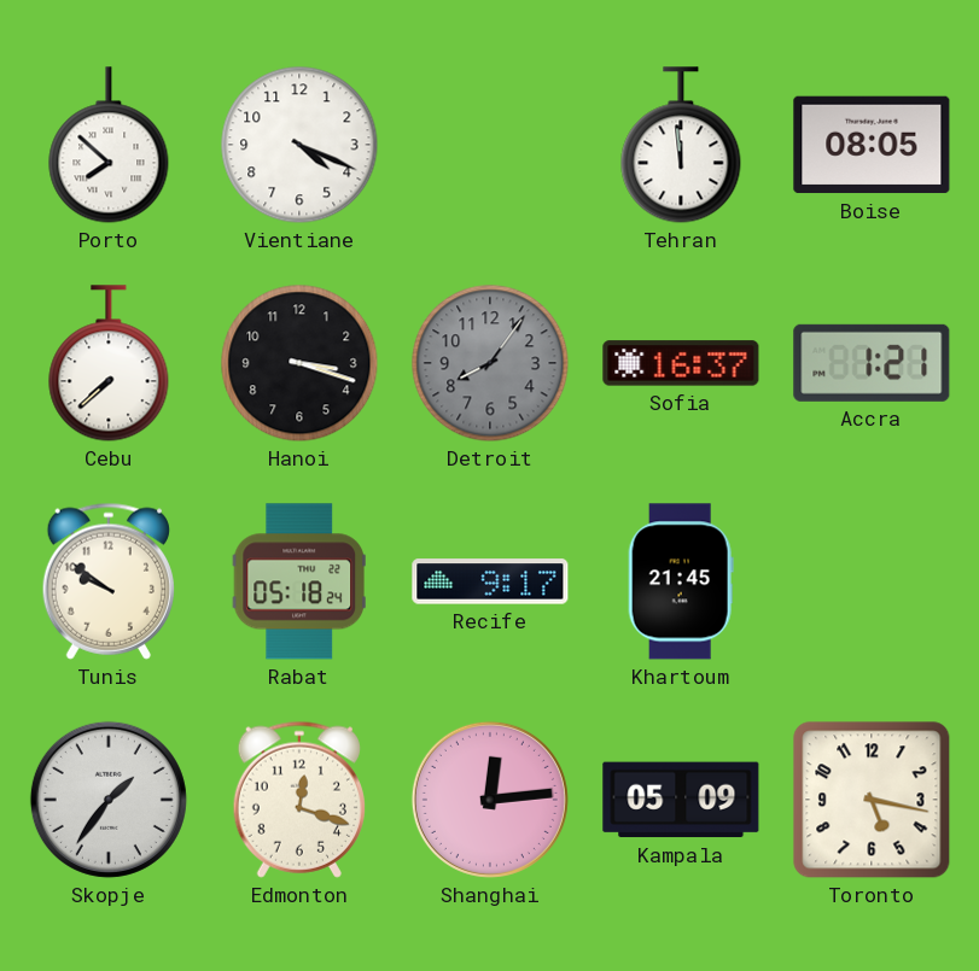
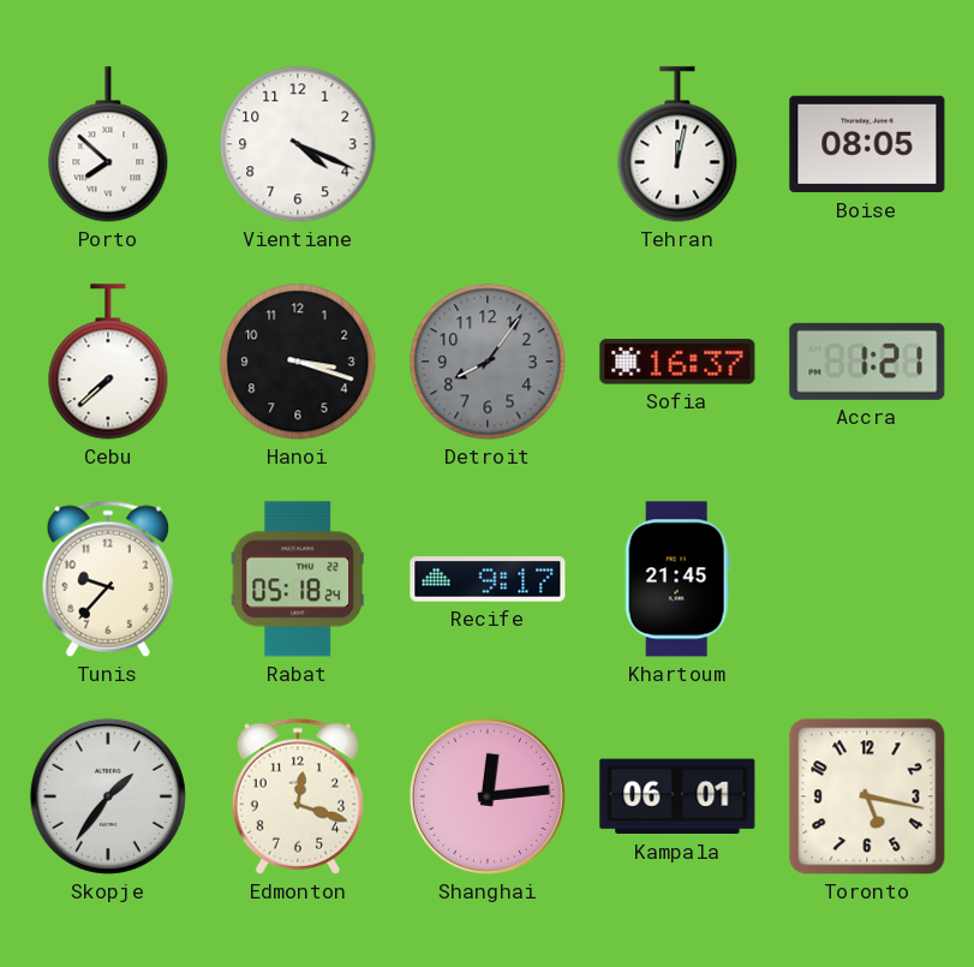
Tehran: 11:59 -> 12:02
Tunis: 9:51 -> 9:37
Kampala: 05:09 -> 06:01
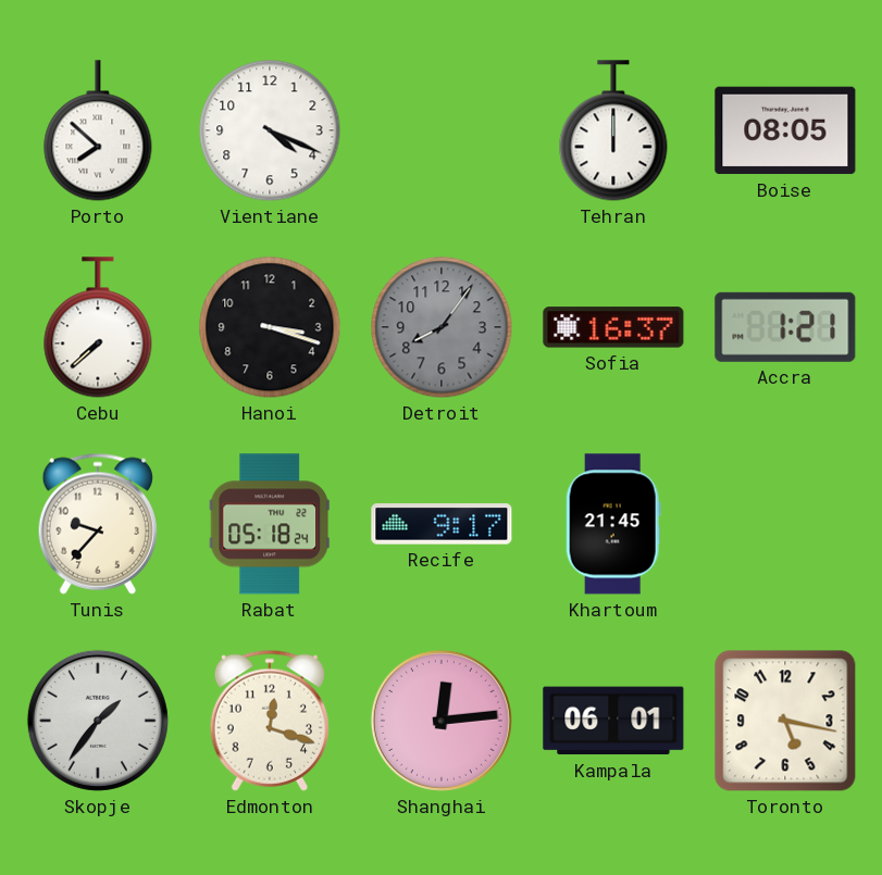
Tehran: 12:02 -> 12:00
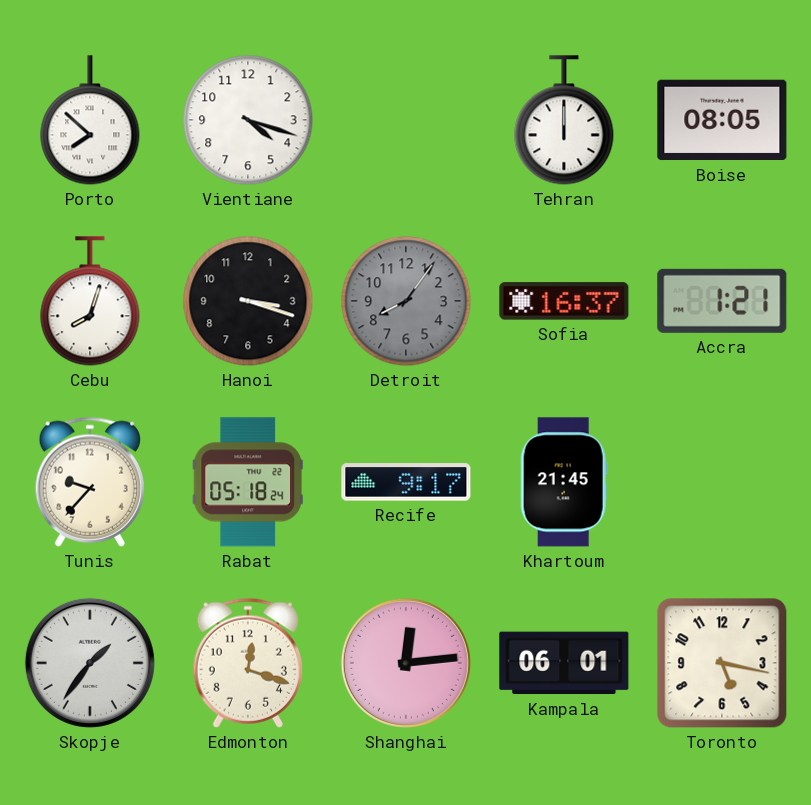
Vientiane: 4:19 -> 4:18
Cebu: 7:38 -> 8:03
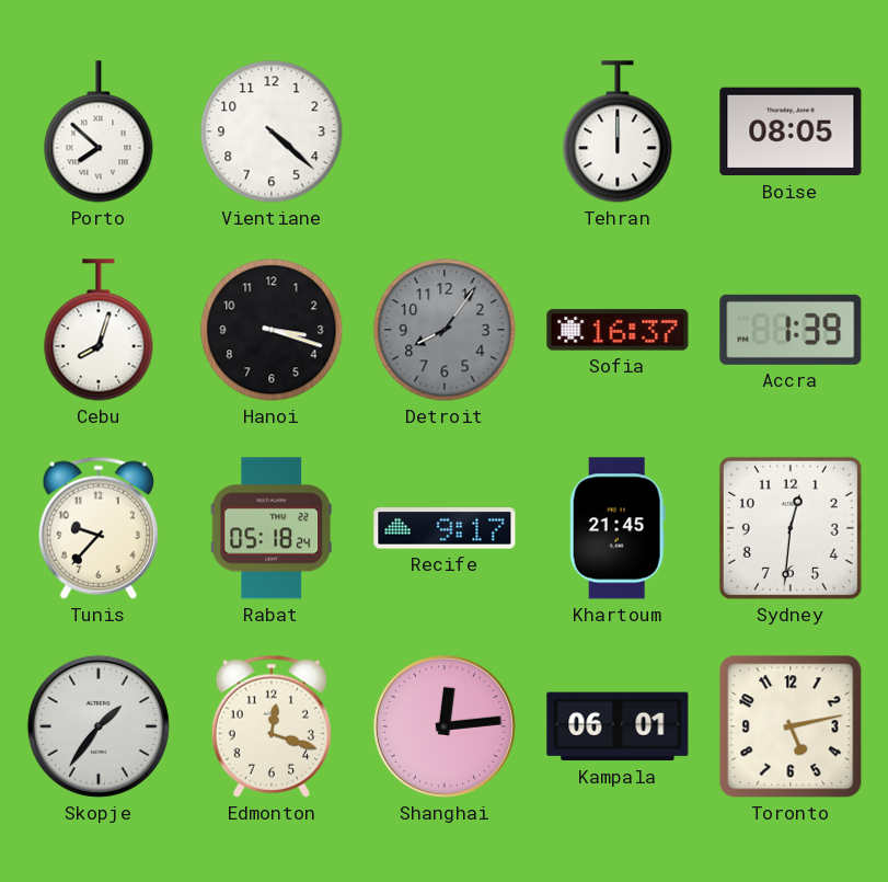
Vientiane: 4:18 -> 4:22
Accra: 1:21 -> 1:39
Sydney: none -> 12:31
Toronto: 5:17 -> 5:13
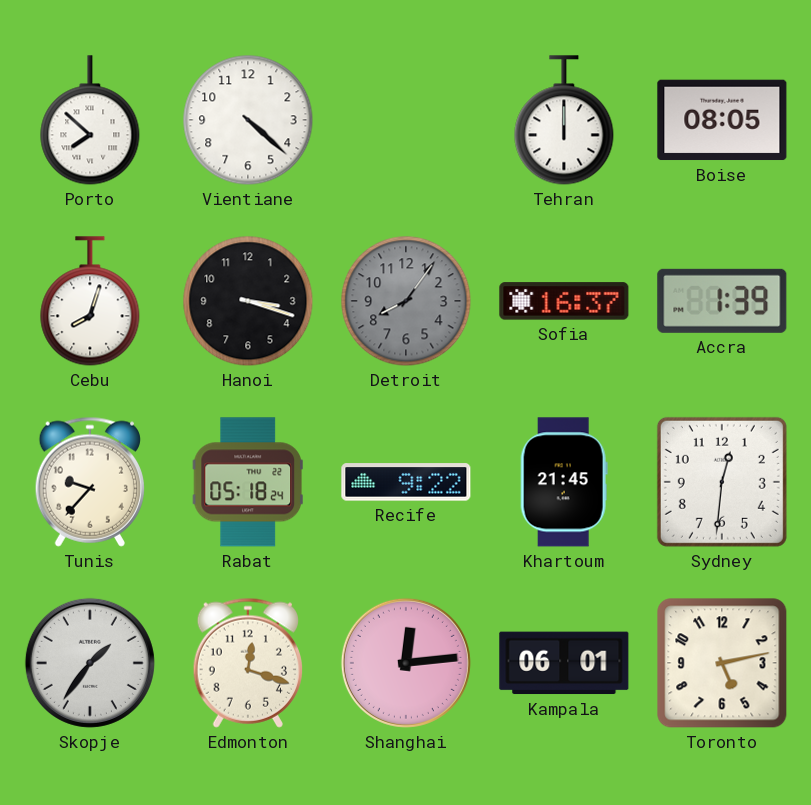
Recife: 9:17 -> 9:22
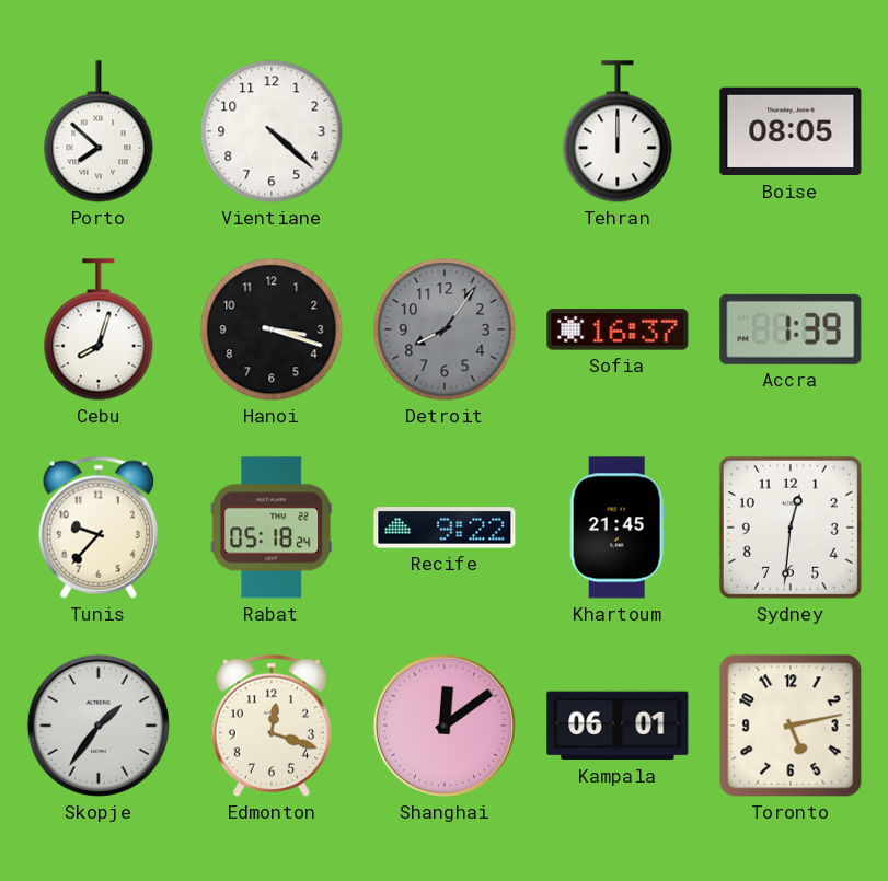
Shanghai: 12:14 -> 12:09
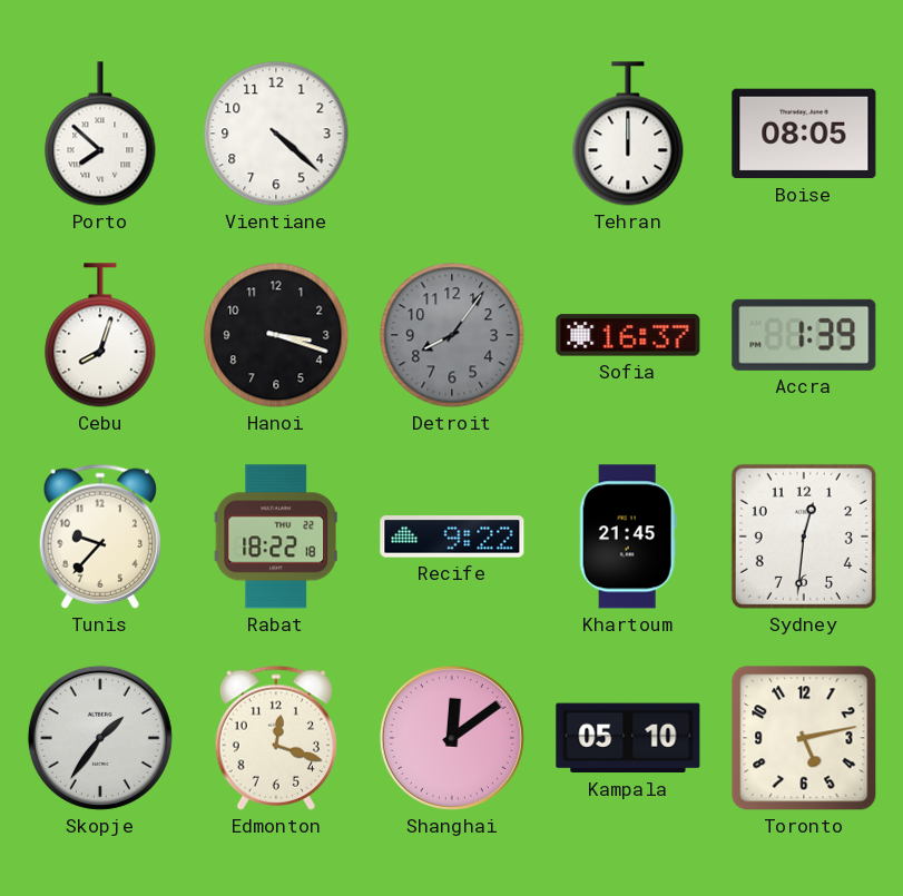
Rabat: 05:18 -> 18:22
Kampala: 06:01 -> 05:10
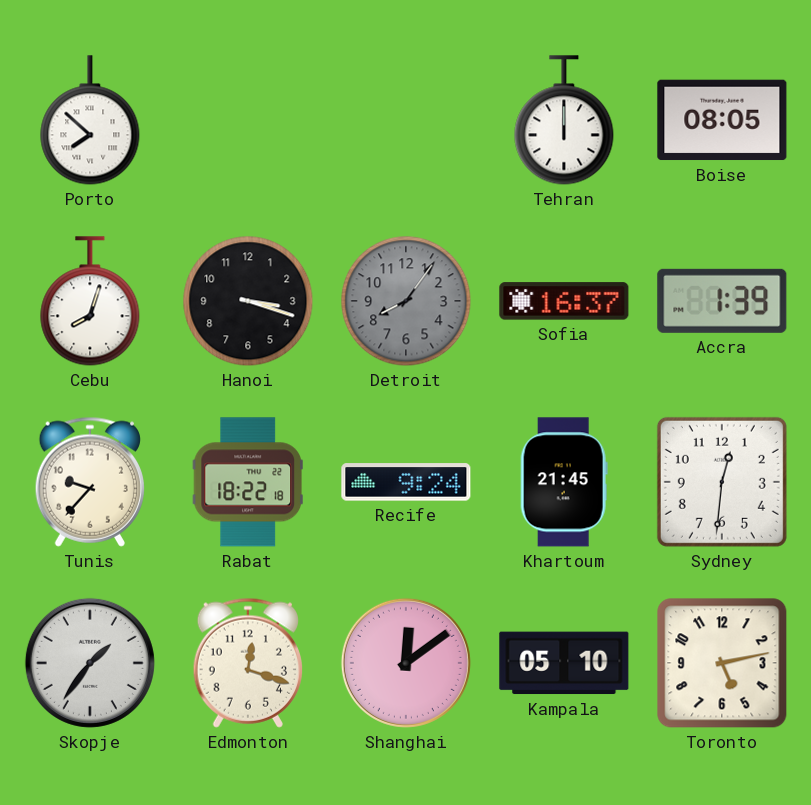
Vientiane: 4:22 -> none
Recife: 9:22 -> 9:24
